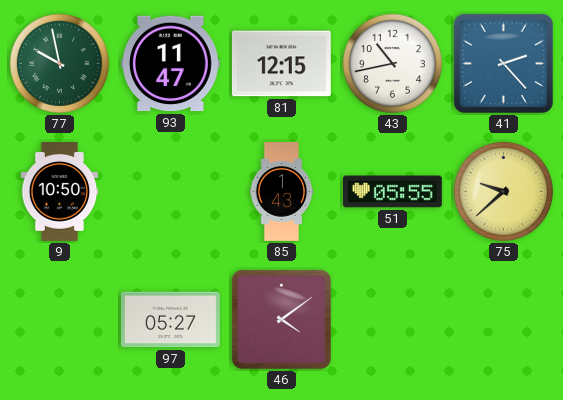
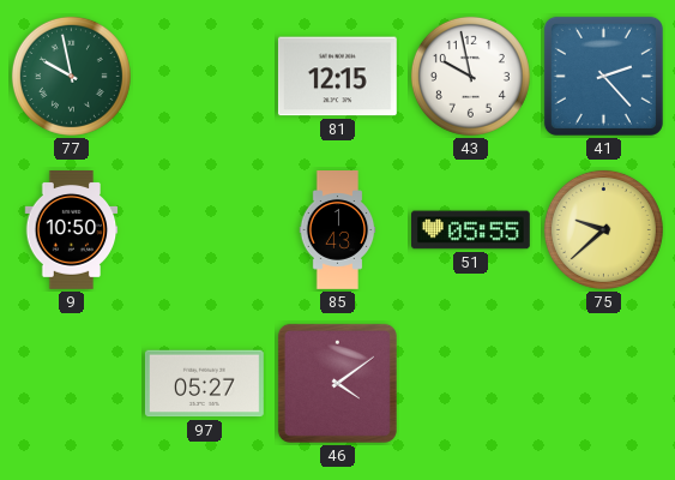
93: 11:47 -> none
43: 10:43 -> 9:58
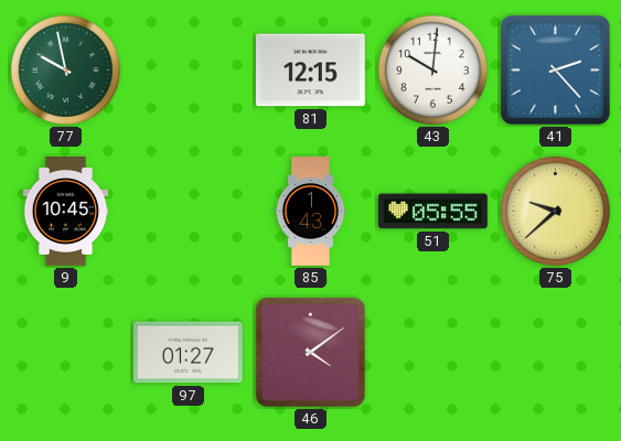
43: 9:58 -> 10:01
9: 10:50 -> 10:45
97: 05:27 -> 01:27
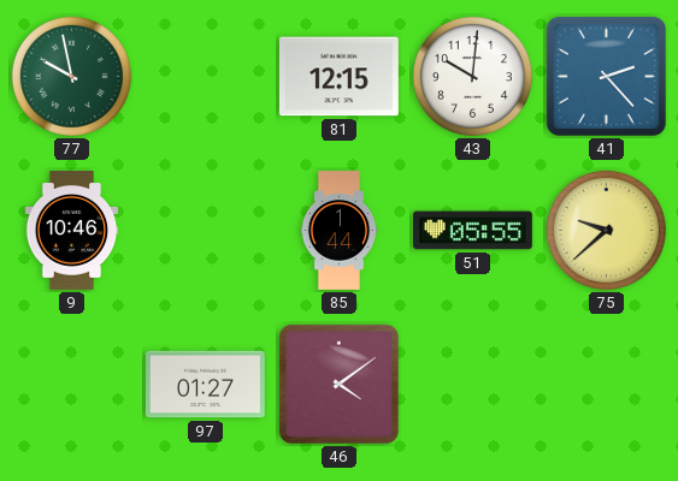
9: 10:45 -> 10:46
85: 1:43 -> 1:44
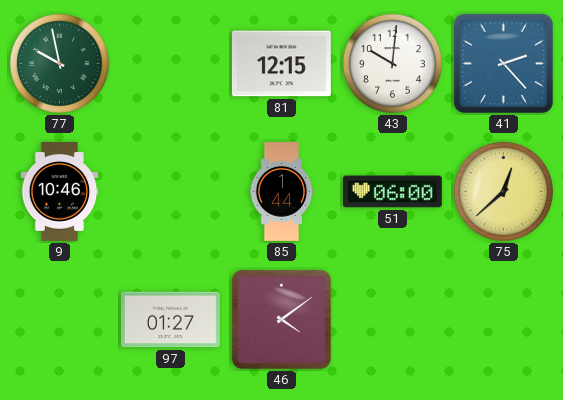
51: 05:55 -> 06:00
75: 9:38 -> 12:38
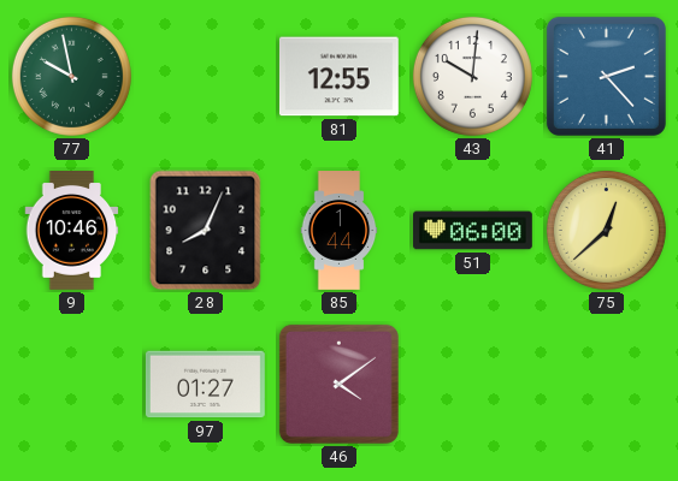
81: 12:15 -> 12:55
28: none -> 8:04
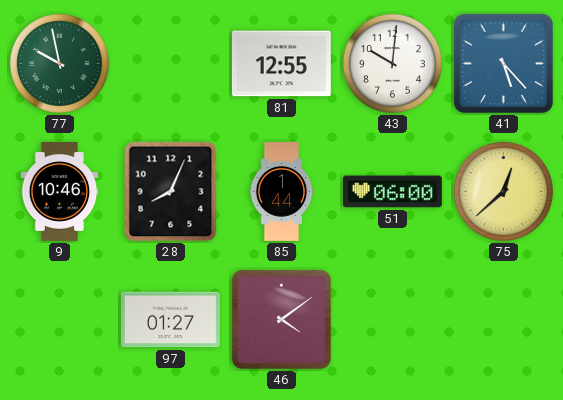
41: 2:23 -> 5:23
